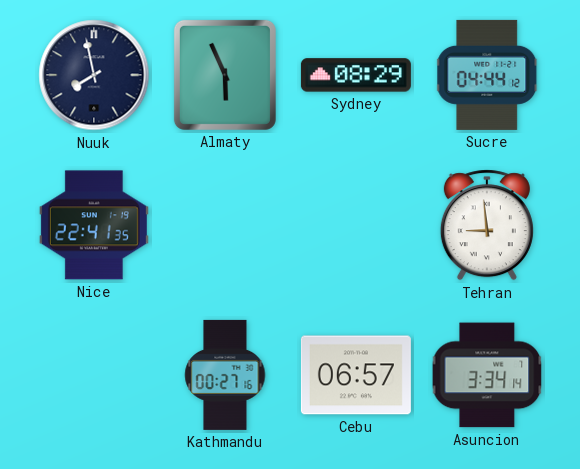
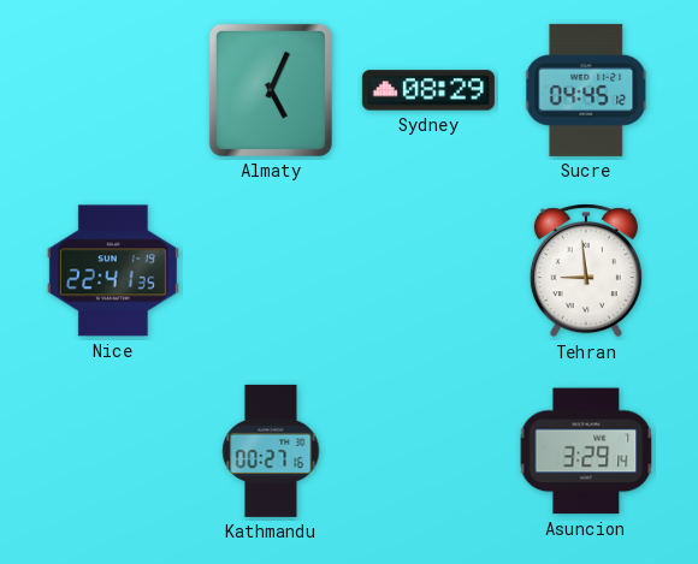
Nuuk: 7:58 -> none
Almaty: 5:56 -> 5:04
Sucre: 04:44 -> 04:45
Cebu: 06:57 -> none
Asuncion: 3:34 -> 3:29
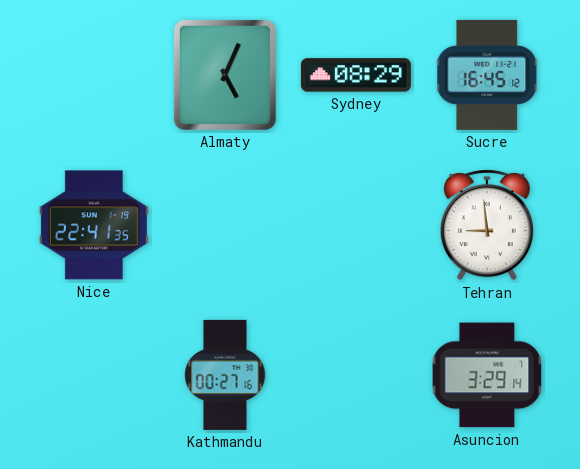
Sucre: 04:45 -> 16:45
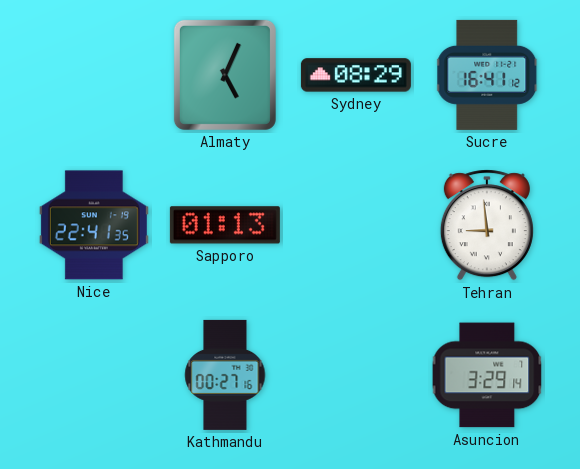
Sucre: 16:45 -> 16:41
Sapporo: none -> 01:13
